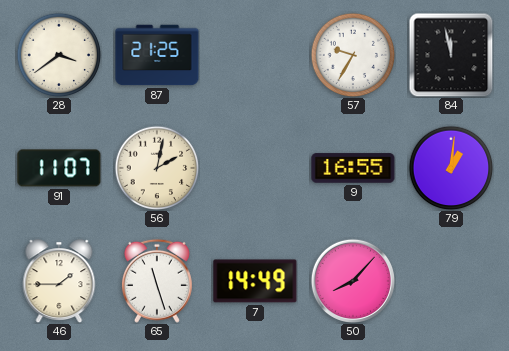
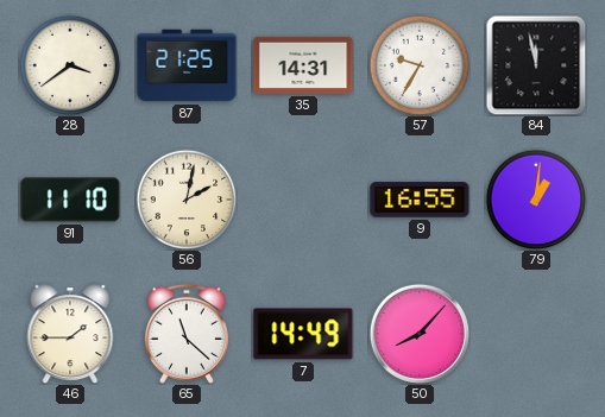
35: none -> 14:31
91: 11:07 -> 11:10
65: 11:27 -> 11:22
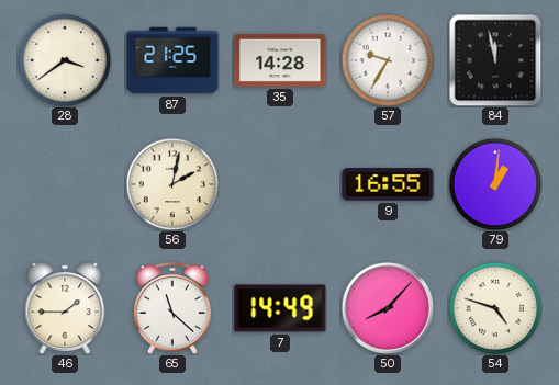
35: 14:31 -> 14:28
91: 11:10 -> none
54: none -> 4:48
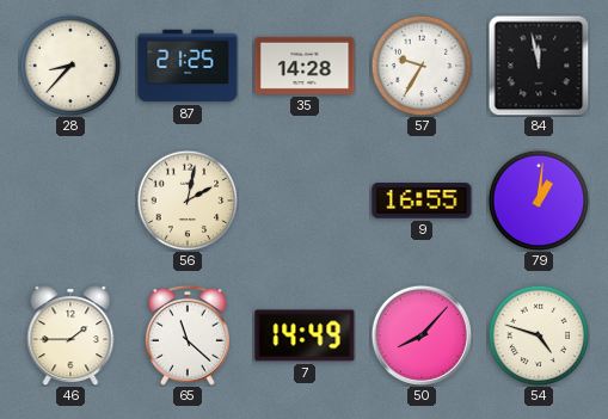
28: 3:39 -> 8:37
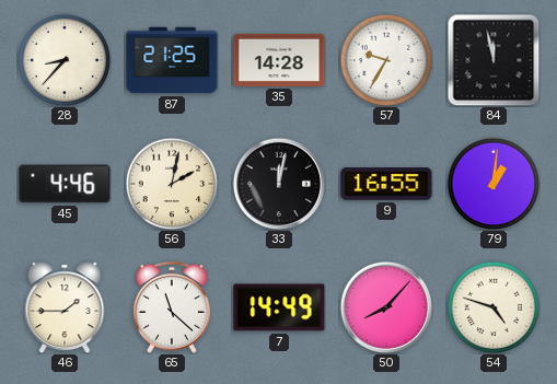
45: none -> 4:46
33: none -> 12:02
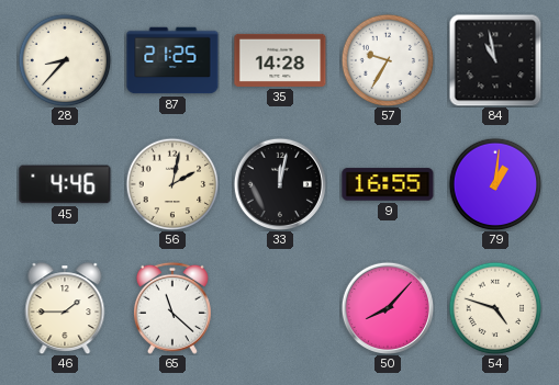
84: 11:58 -> 10:58
7: 14:49 -> none
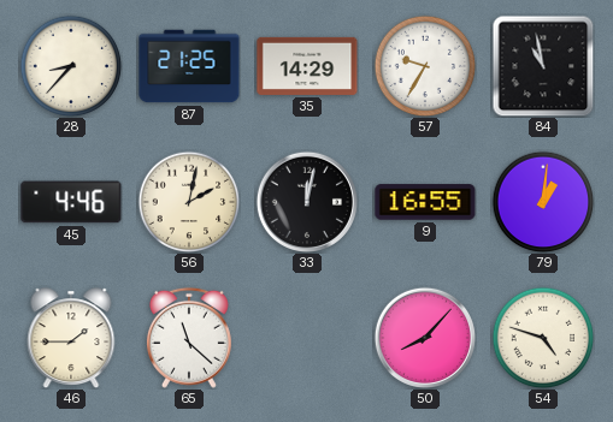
35: 14:28 -> 14:29
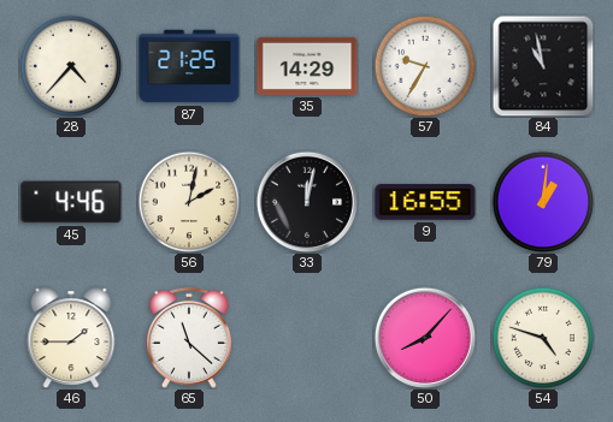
28: 8:37 -> 4:37
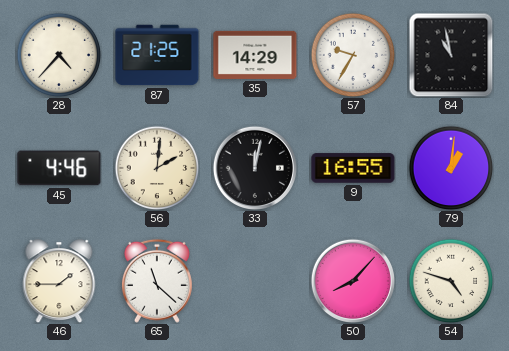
56: 2:02 -> 2:01
